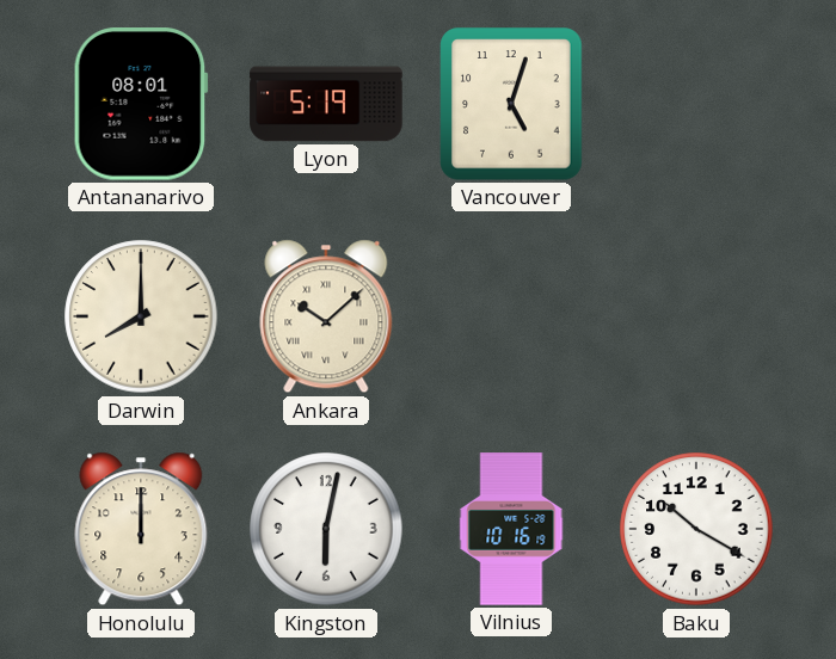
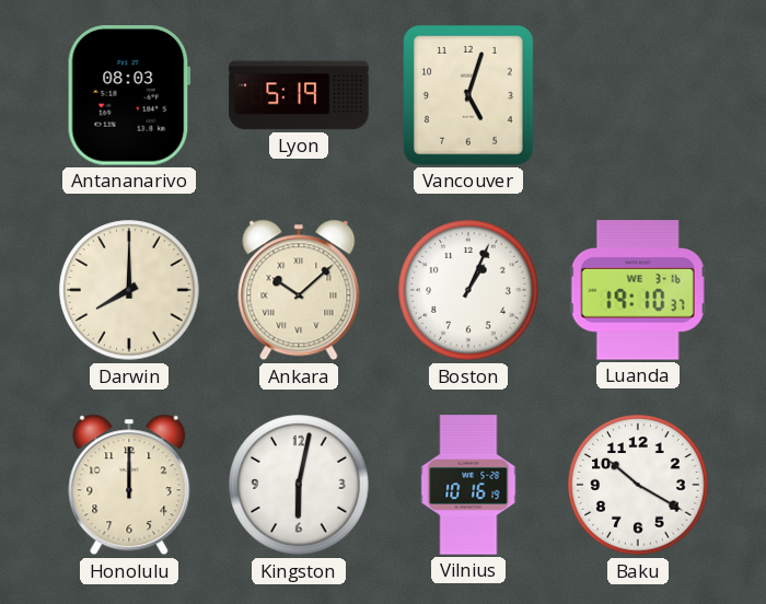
Antananarivo: 08:01 -> 08:03
Boston: none -> 1:04
Luanda: none -> 19:10
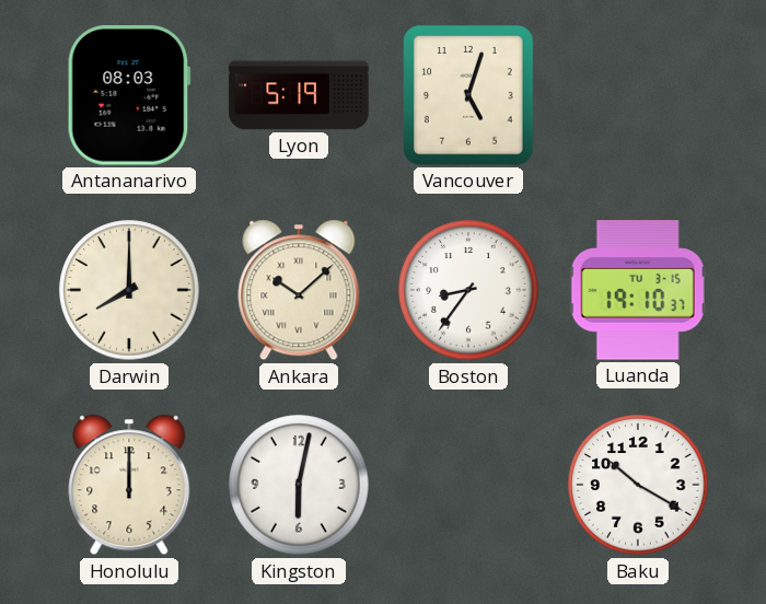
Boston: 1:04 -> 8:36
Luanda date: WE 3-16 -> TU 3-15
Vilnius: 10:16 -> none
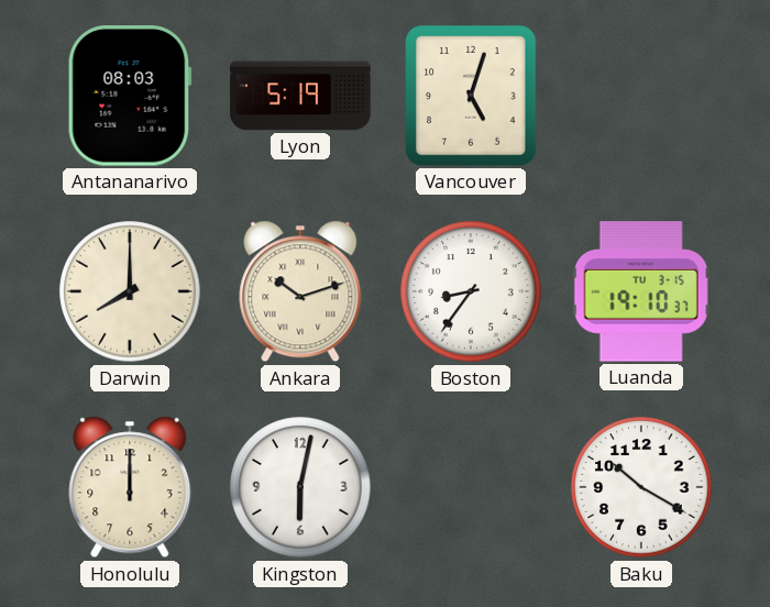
Ankara: 10:08 -> 10:12
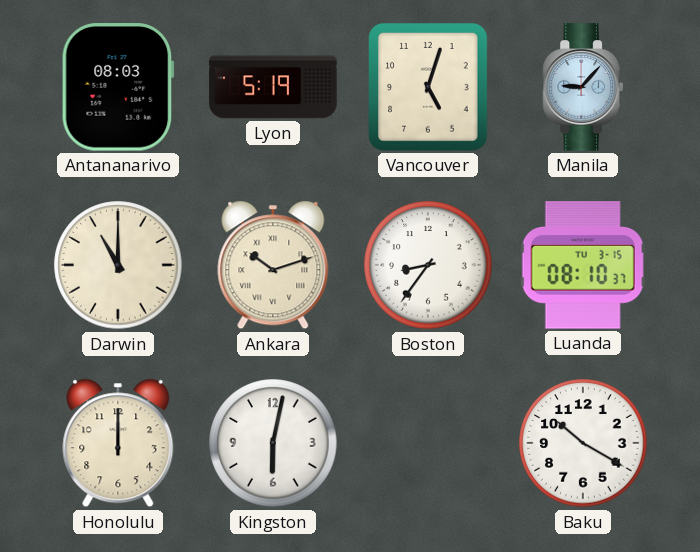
Manila: none -> 9:07
Darwin: 8:00 -> 11:00
Luanda: 19:10 -> 08:10
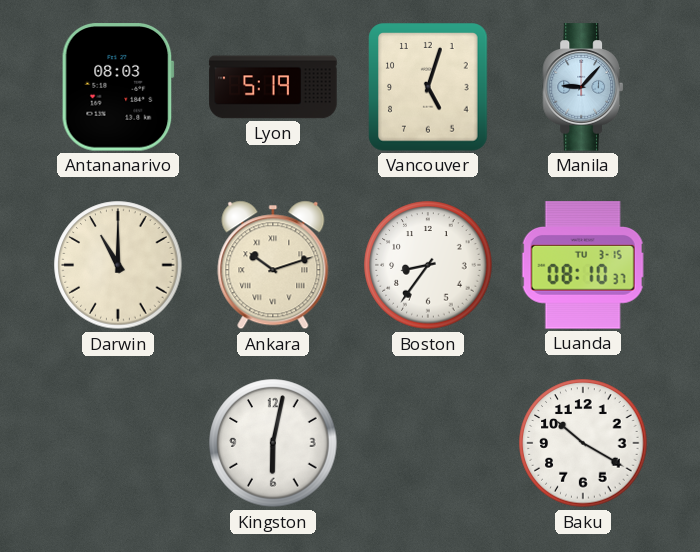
Honolulu: 12:00 -> none
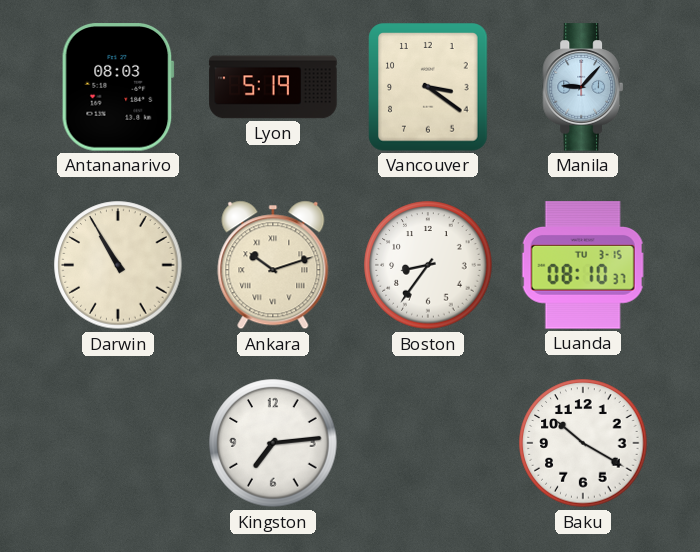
Vancouver: 5:03 -> 3:21
Darwin: 11:00 -> 10:55
Kingston: 6:02 -> 7:14
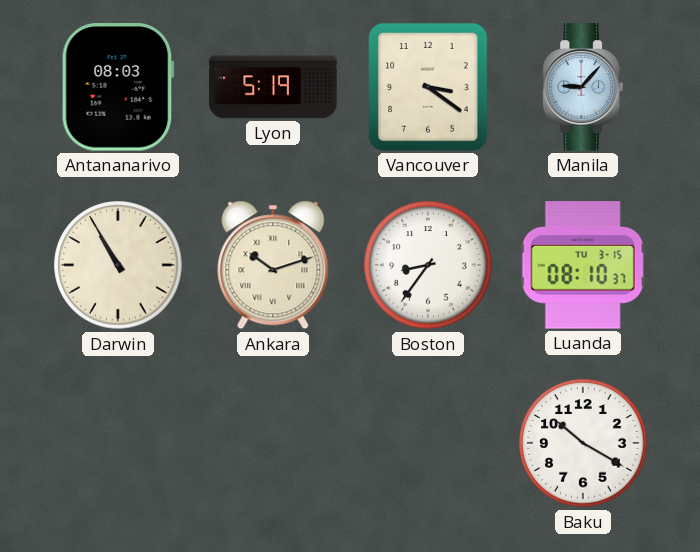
Kingston: 7:14 -> none
